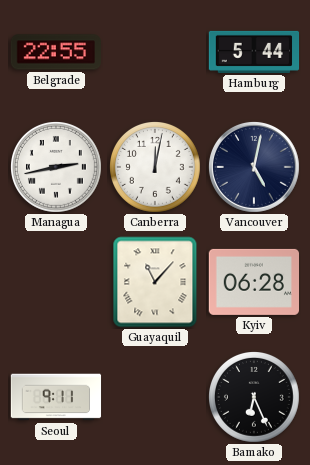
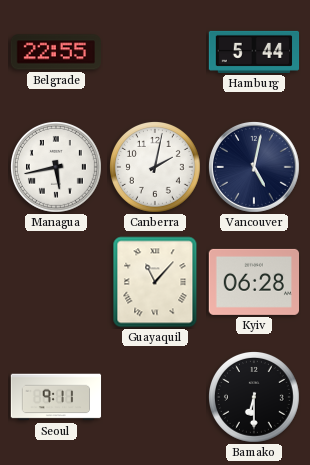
Managua: 2:43 -> 5:43
Canberra: 12:02 -> 2:02
Bamako: 6:26 -> 6:30
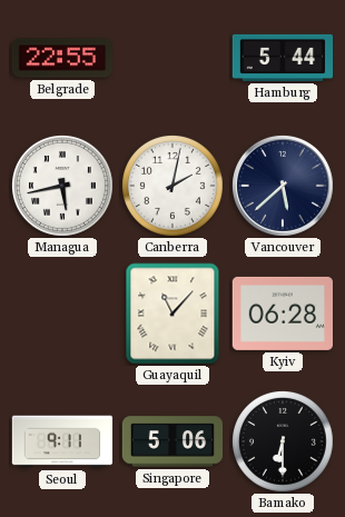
Vancouver: 5:02 -> 5:38
Singapore: none -> 5:06
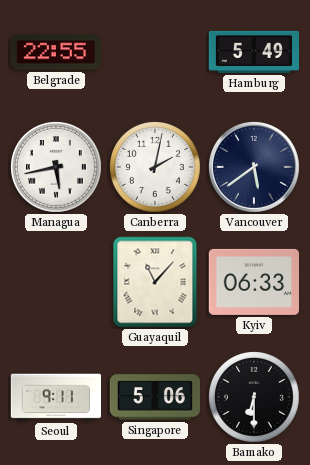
Hamburg: 5:44 -> 5:49
Vancouver: 5:38 -> 5:39
Kyiv: 06:28 -> 06:33
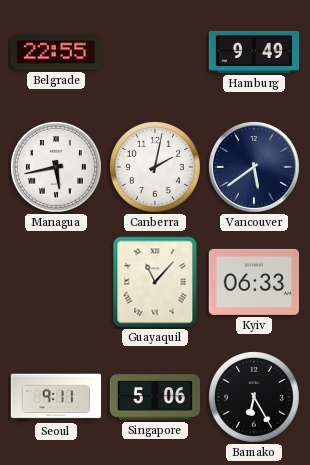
Hamburg: 5:49 -> 9:49
Bamako: 6:30 -> 6:25
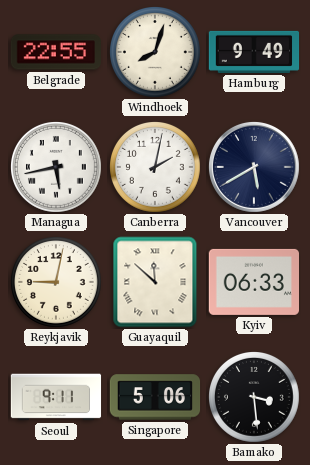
Windhoek: none -> 8:03
Vancouver: 5:39 -> 5:40
Reykjavik: none -> 9:02
Guayaquil: 11:07 -> 11:52
Bamako: 6:25 -> 3:29
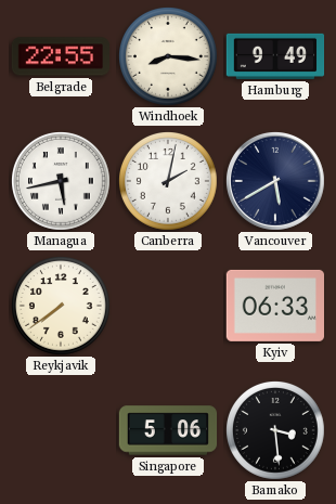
Windhoek: 8:03 -> 8:16
Reykjavik: 9:02 -> 7:39
Guayaquil: 11:52 -> none
Seoul: 9:11 -> none
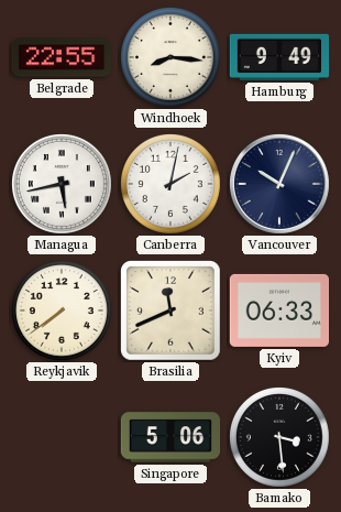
Vancouver: 5:40 -> 10:04
Brasilia: none -> 11:41
